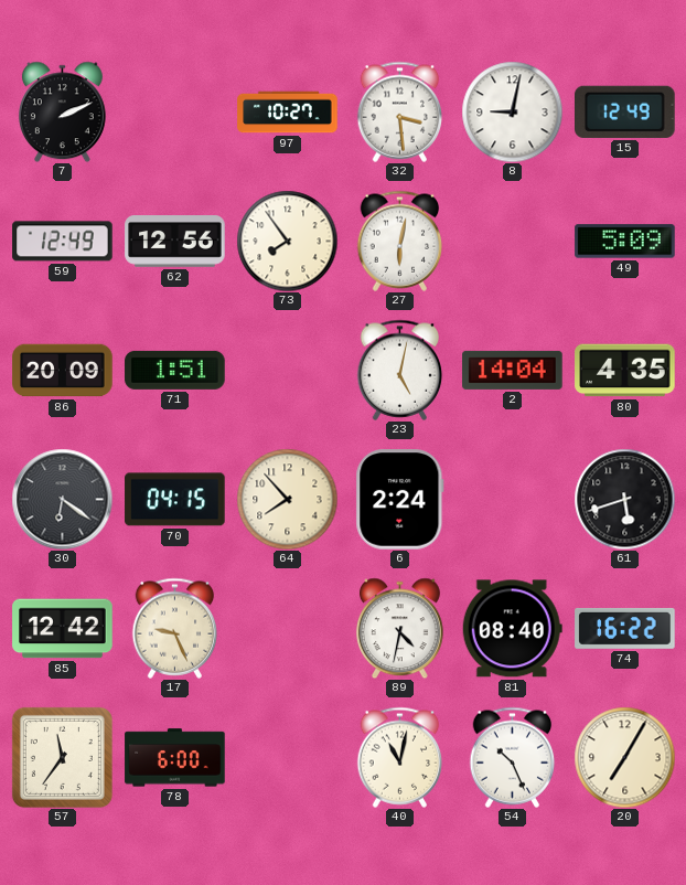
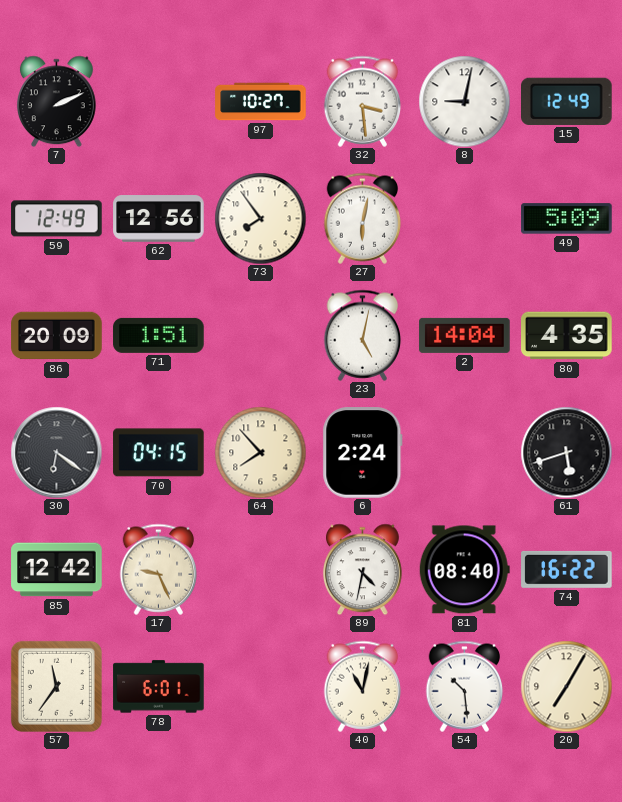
78: 6:00 -> 6:01
54: 10:26 -> 10:29
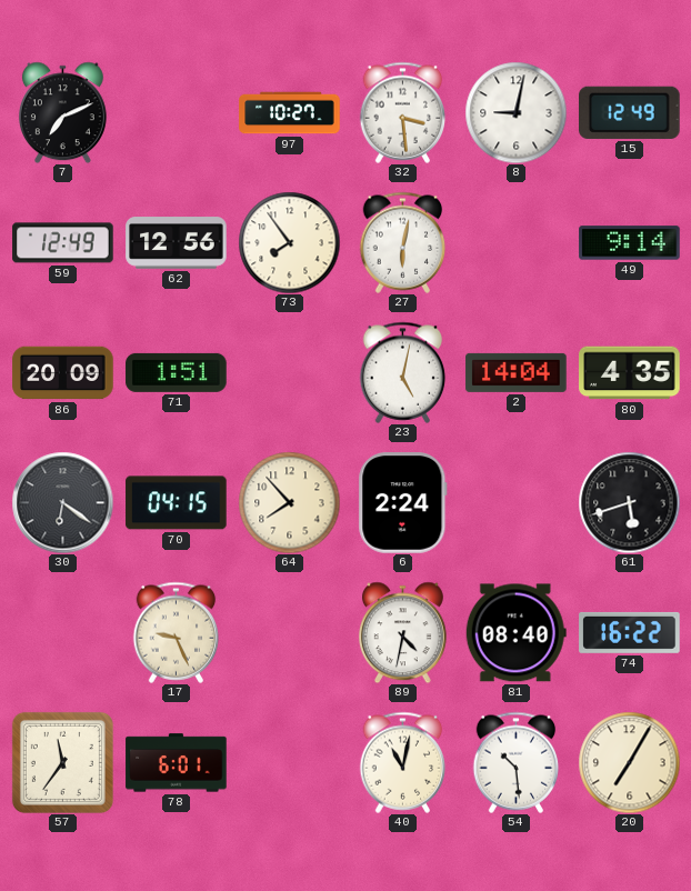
7: 2:11 -> 7:11
49: 5:09 -> 9:14
85: 12:42 -> none
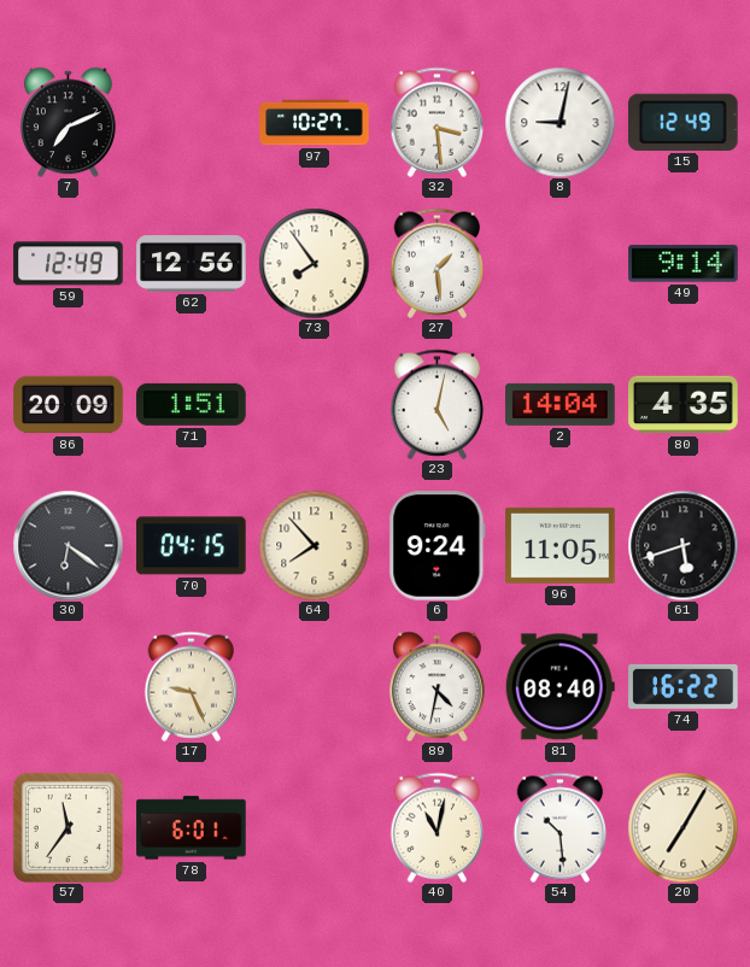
27: 6:02 -> 1:29
6: 2:24 -> 9:24
96: none -> 11:05
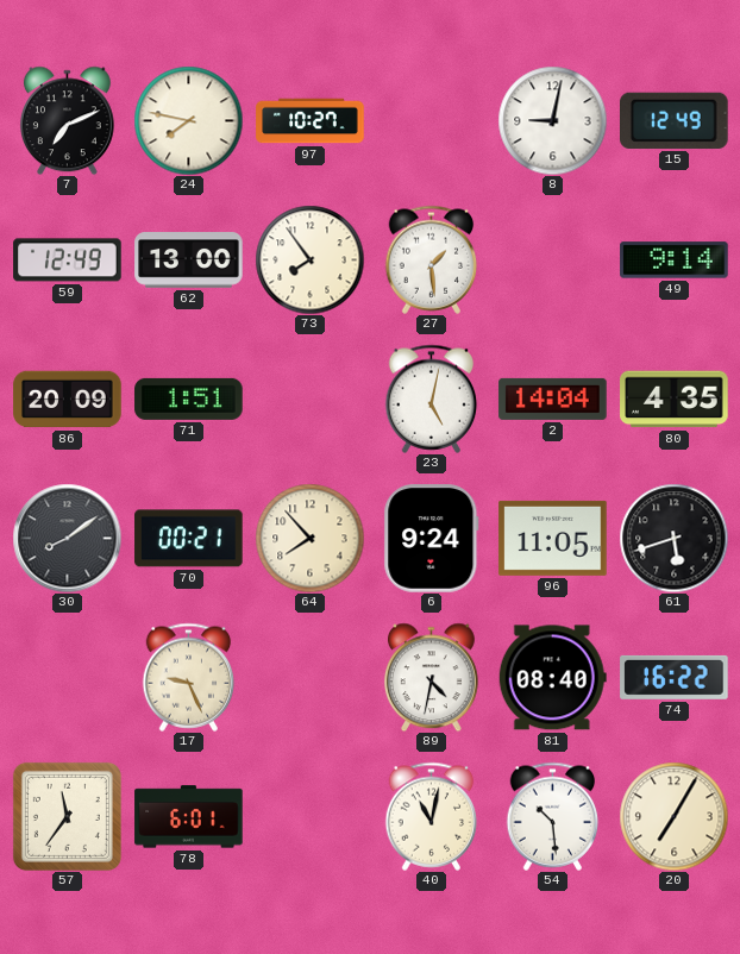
24: none -> 7:47
32: 3:29 -> none
62: 12:56 -> 13:00
30: 6:21 -> 8:09
70: 04:15 -> 00:21
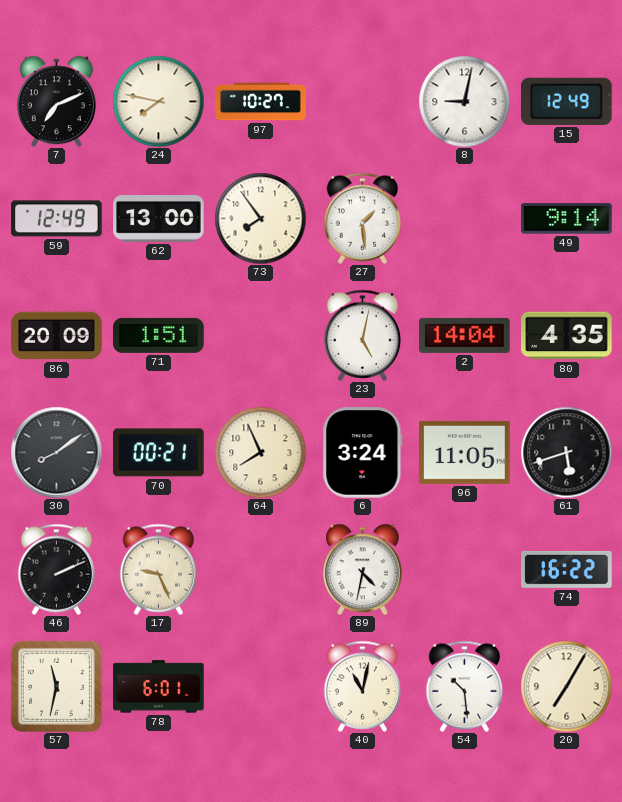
64: 7:53 -> 7:56
6: 9:24 -> 3:24
46: none -> 2:11
81: 08:40 -> none
57: 11:36 -> 11:32
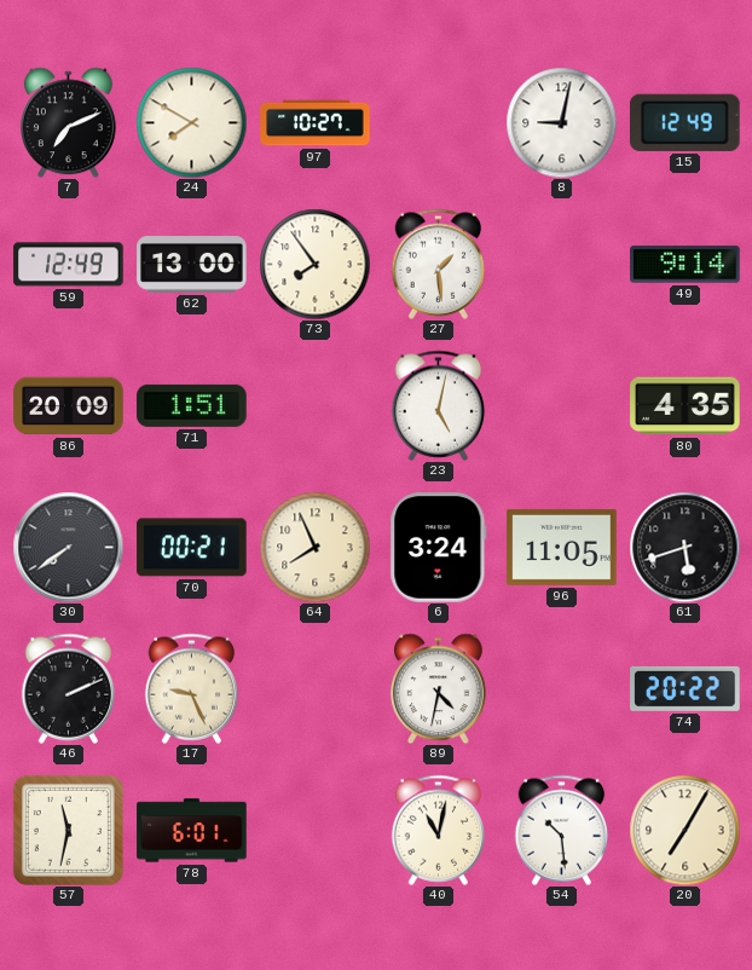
24: 7:47 -> 7:50
2: 14:04 -> none
30: 8:09 -> 7:39
74: 16:22 -> 20:22
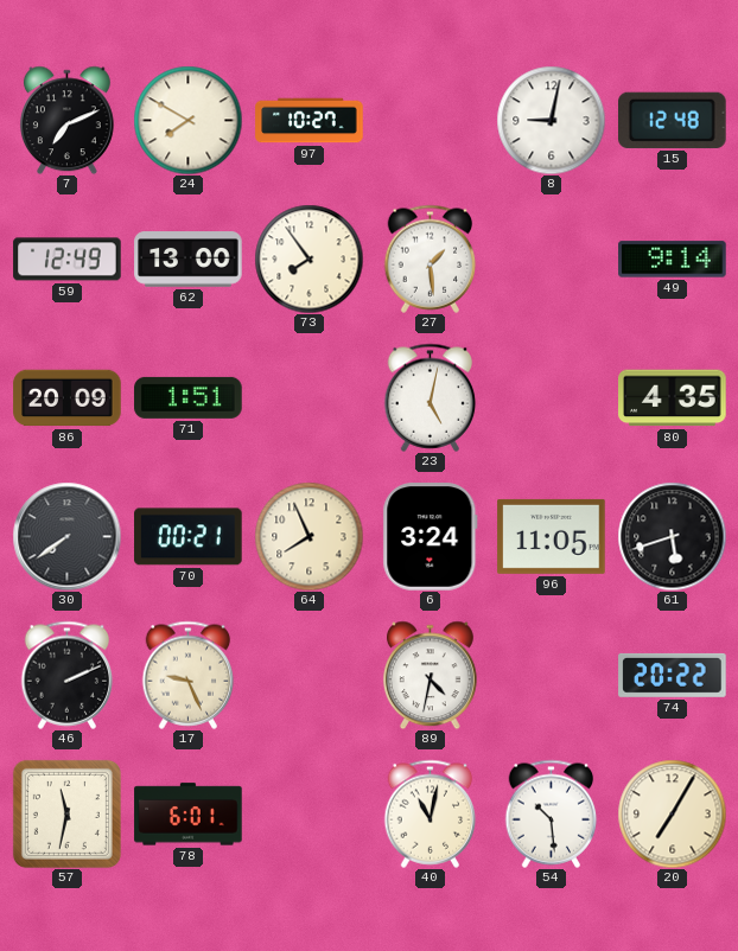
15: 12:49 -> 12:48
